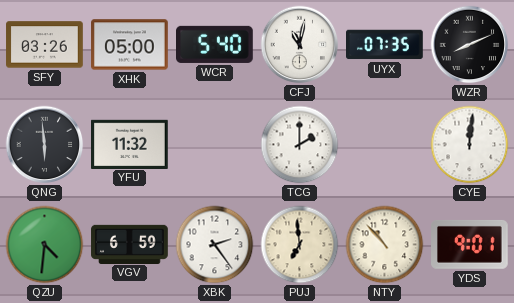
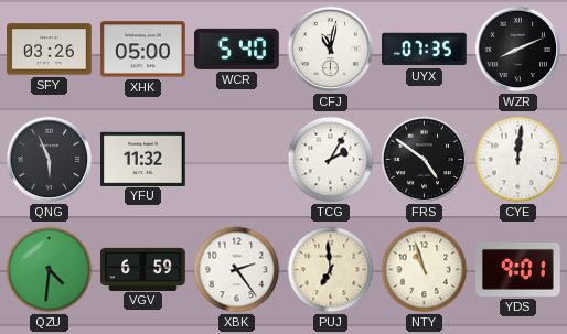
QNG: 5:59 -> 5:56
TCG: 2:00 -> 2:05
FRS: none -> 4:51
NTY: 10:53 -> 10:57
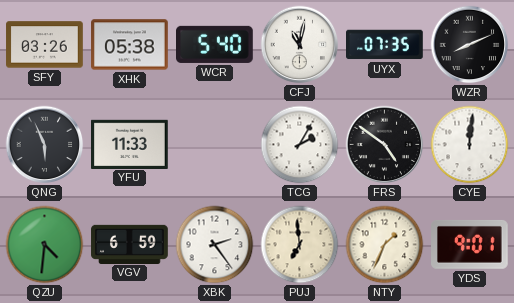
XHK: 05:00 -> 05:38
YFU: 11:32 -> 11:33
NTY: 10:57 -> 1:34
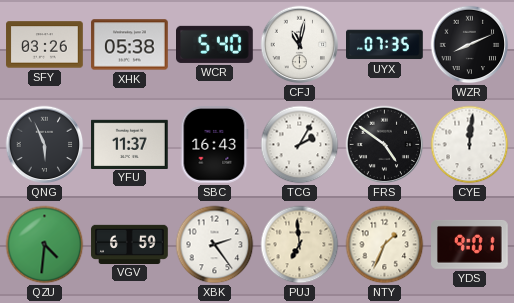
YFU: 11:33 -> 11:37
SBC: none -> 16:43
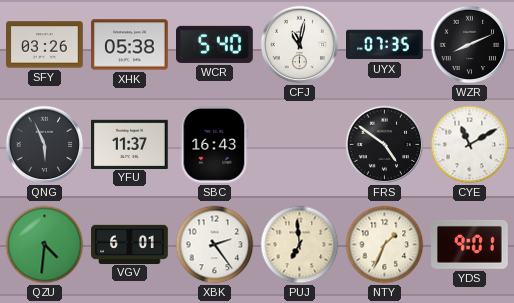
TCG: 2:05 -> none
CYE: 12:01 -> 11:10
VGV: 6:59 -> 6:01
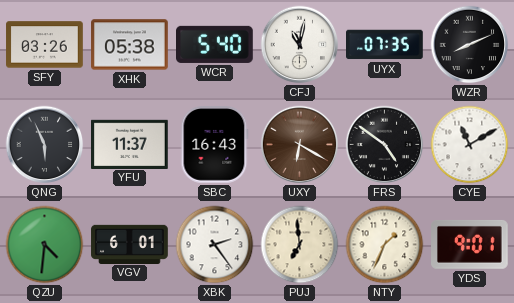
UXY: none -> 6:20
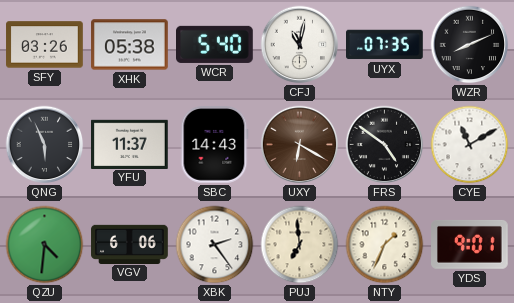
SBC: 16:43 -> 14:43
VGV: 6:01 -> 6:06
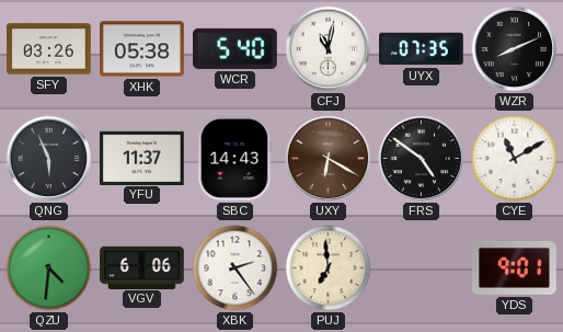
NTY: 1:34 -> none
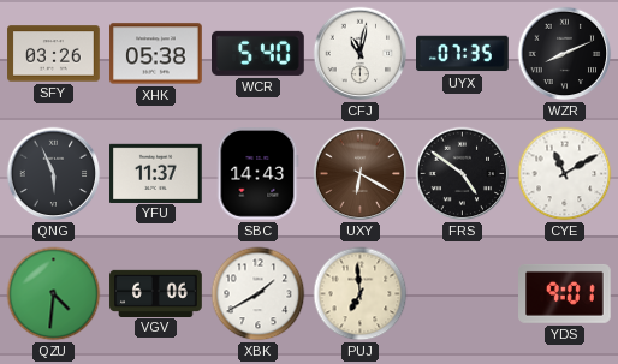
XBK: 2:24 -> 1:40
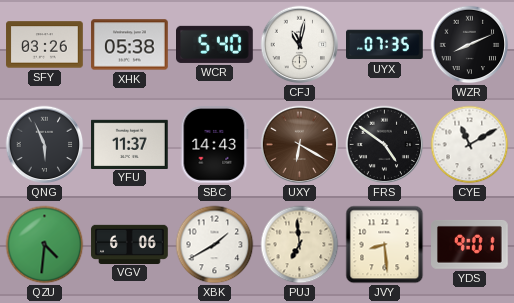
JVY: none -> 8:29
